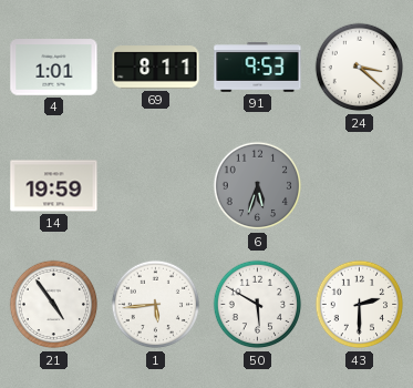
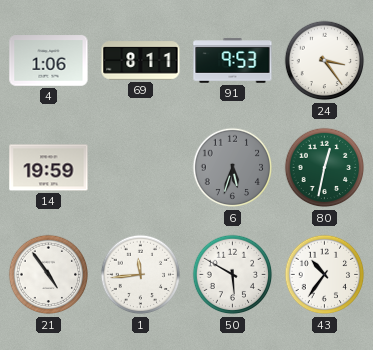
4: 1:01 -> 1:06
24: 3:22 -> 3:24
80: none -> 12:32
1: 5:44 -> 11:44
43: 2:30 -> 10:36
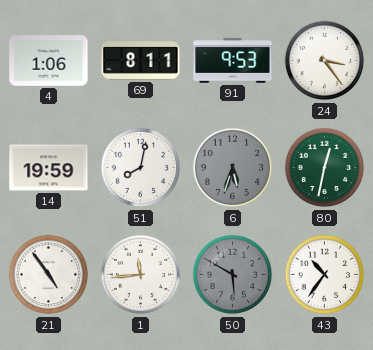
51: none -> 8:02
50 dial: white -> grey
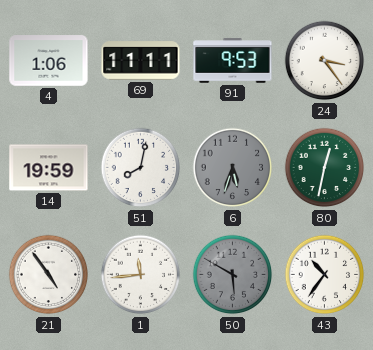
69: 8:11 -> 11:11
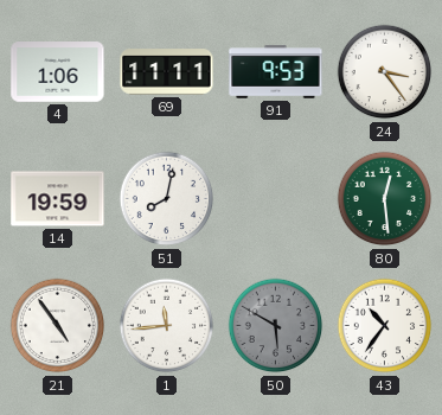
6: 5:33 -> none
80: 12:32 -> 12:29
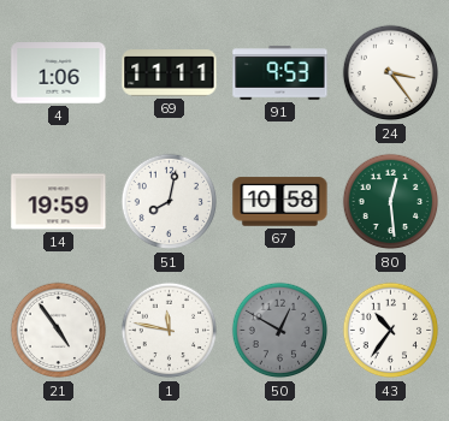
67: none -> 10:58
1: 11:44 -> 11:47
50: 5:50 -> 12:50
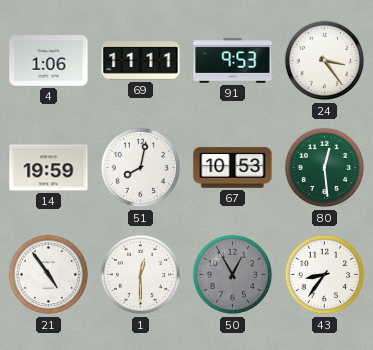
67: 10:58 -> 10:53
1: 11:47 -> 12:30
50: 12:50 -> 12:55
43: 10:36 -> 8:36
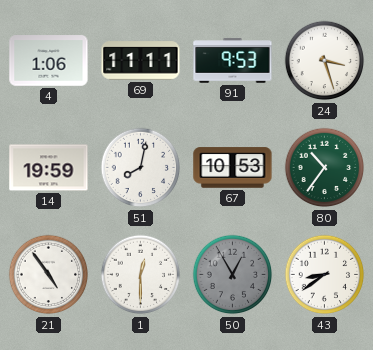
24: 3:24 -> 3:27
80: 12:29 -> 10:36
43: 8:36 -> 8:39
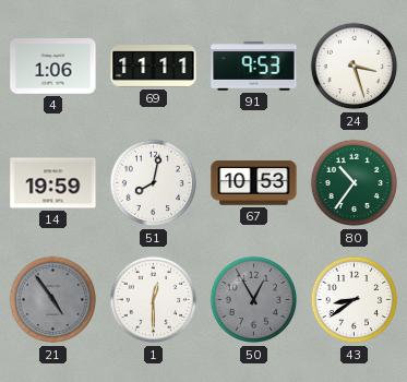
21 dial: white -> grey
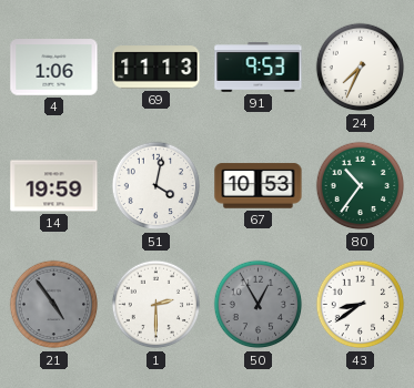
69: 11:11 -> 11:13
24: 3:27 -> 7:34
51: 8:02 -> 4:02
1: 12:30 -> 2:30
